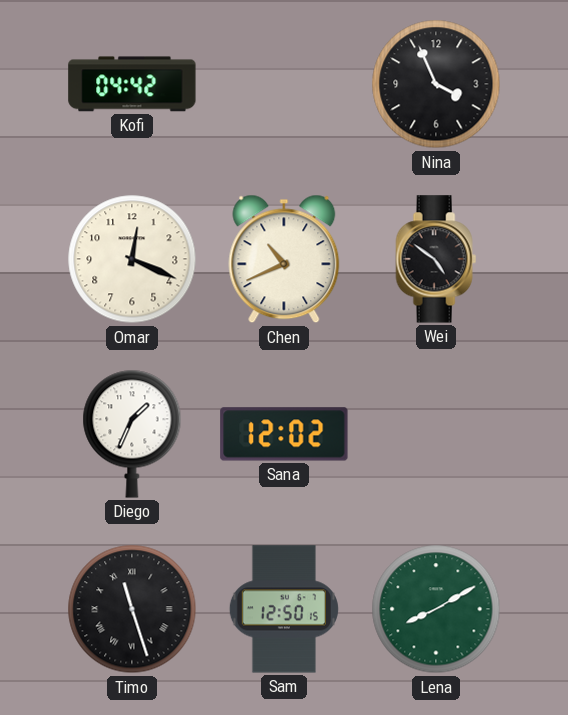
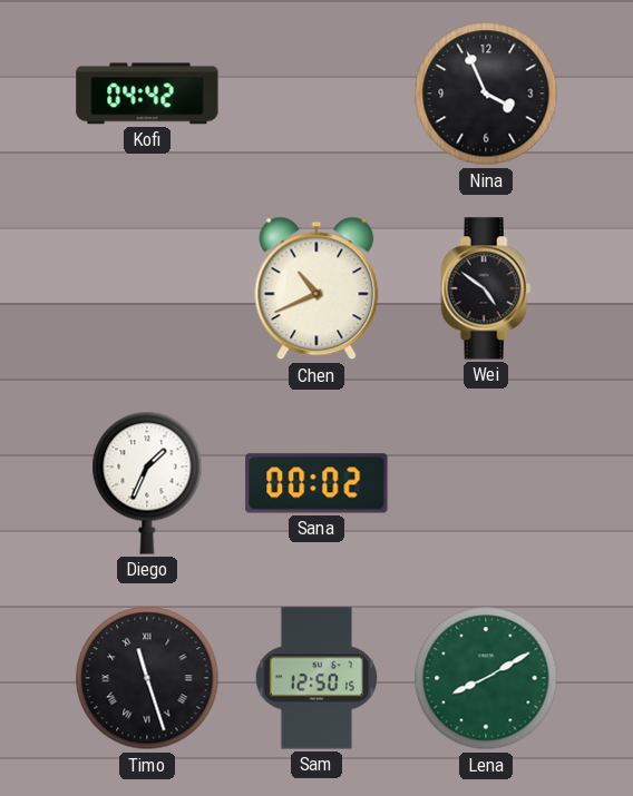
Omar: 12:19 -> none
Sana: 12:02 -> 00:02
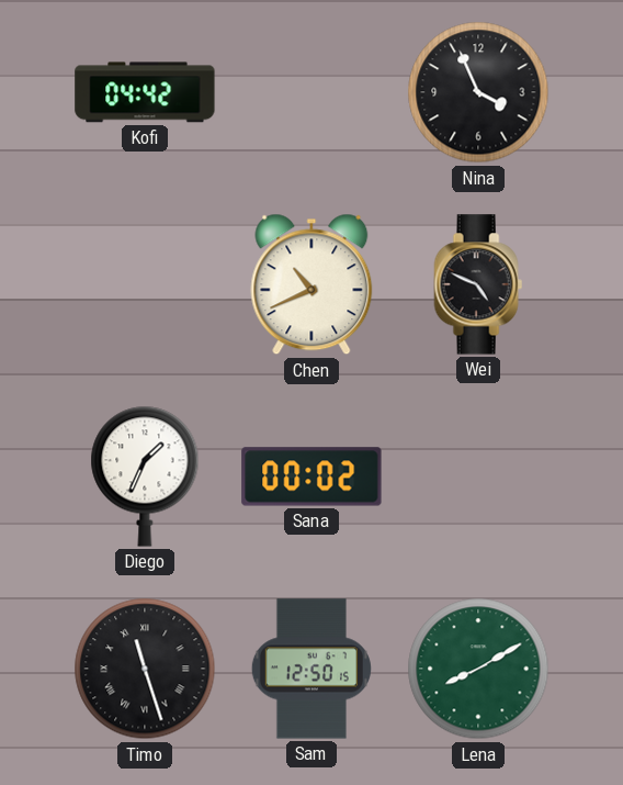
Wei: 4:51 -> 4:49
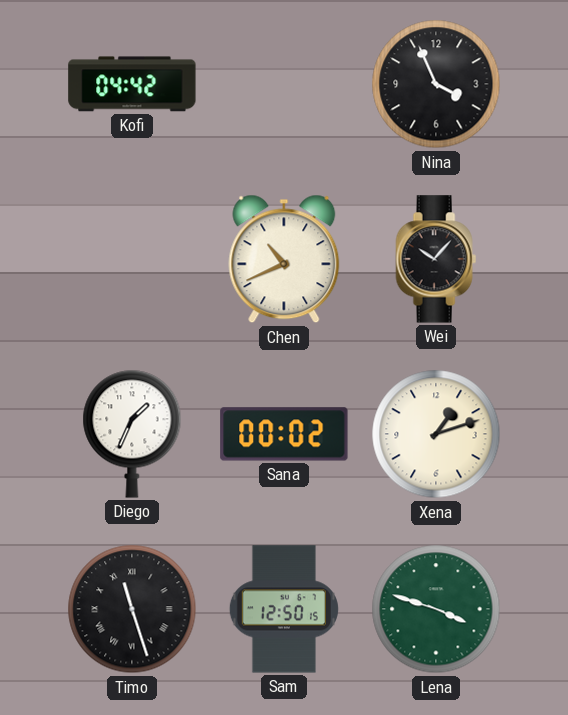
Wei: 4:49 -> 10:07
Xena: none -> 1:12
Lena: 8:10 -> 3:48
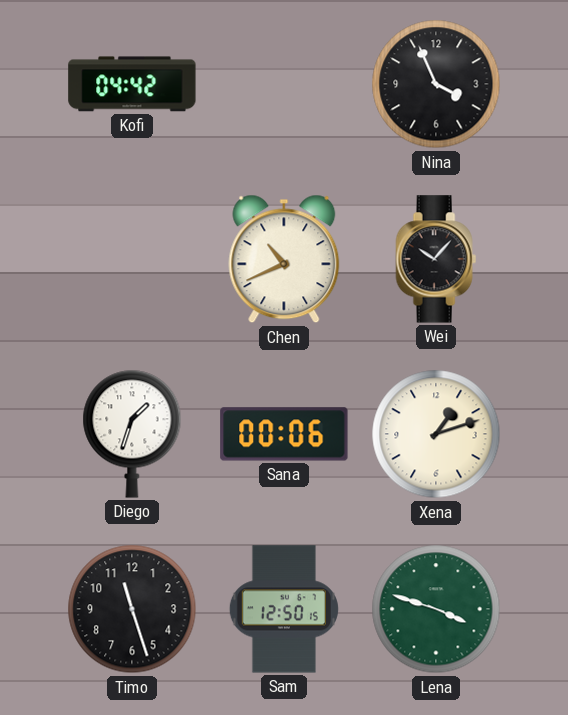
Diego: 1:34 -> 1:33
Sana: 00:02 -> 00:06
Timo numerals: Roman -> Arabic
